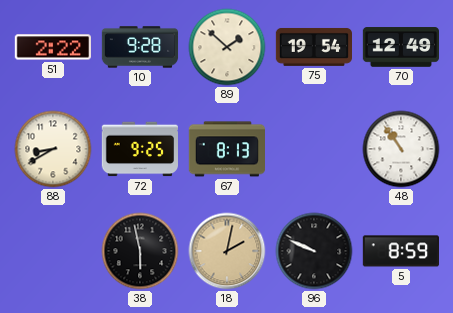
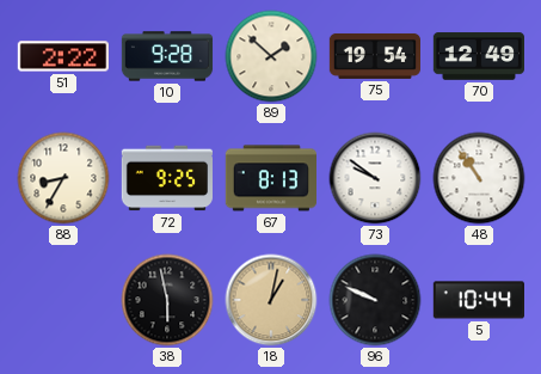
88: 8:40 -> 8:35
73: none -> 9:51
18: 2:02 -> 1:02
5: 8:59 -> 10:44
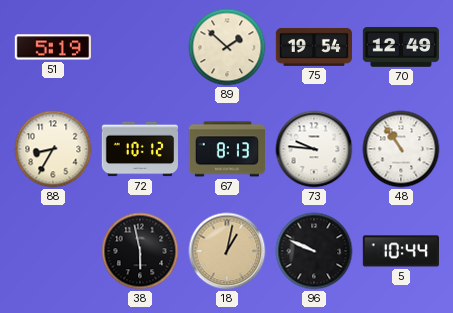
51: 2:22 -> 5:19
10: 9:28 -> none
72: 9:25 -> 10:12
73: 9:51 -> 9:46
